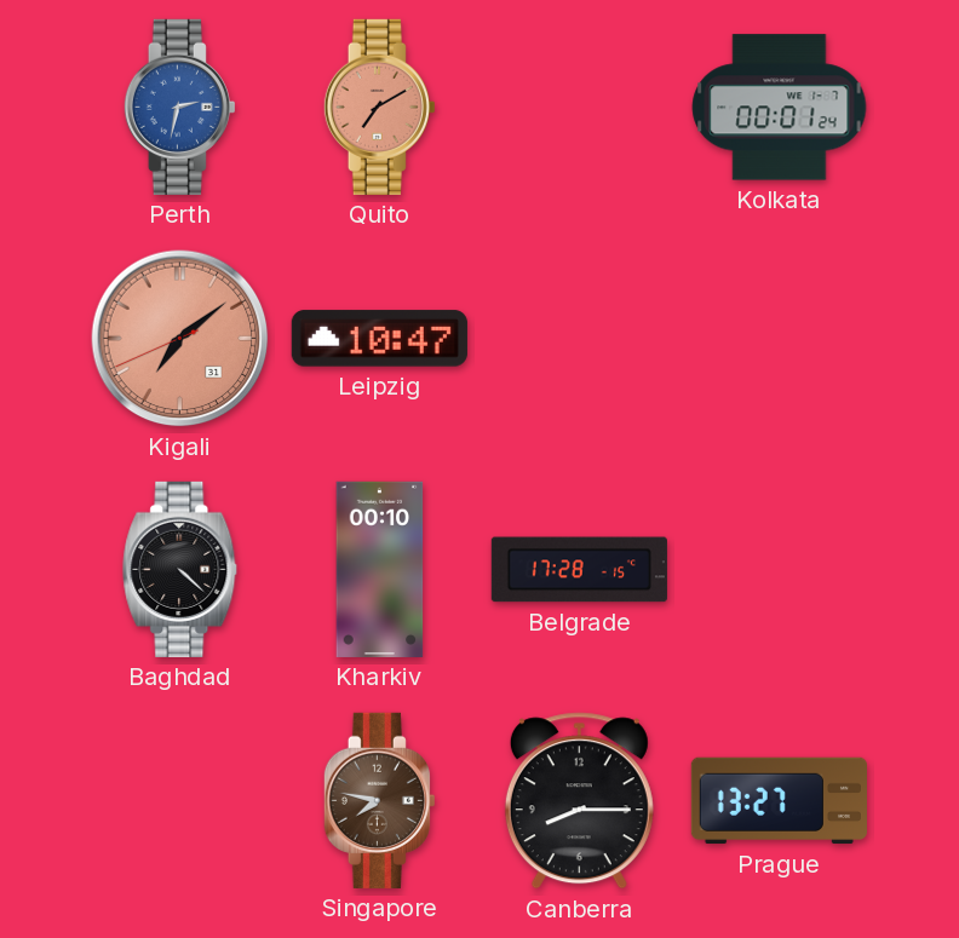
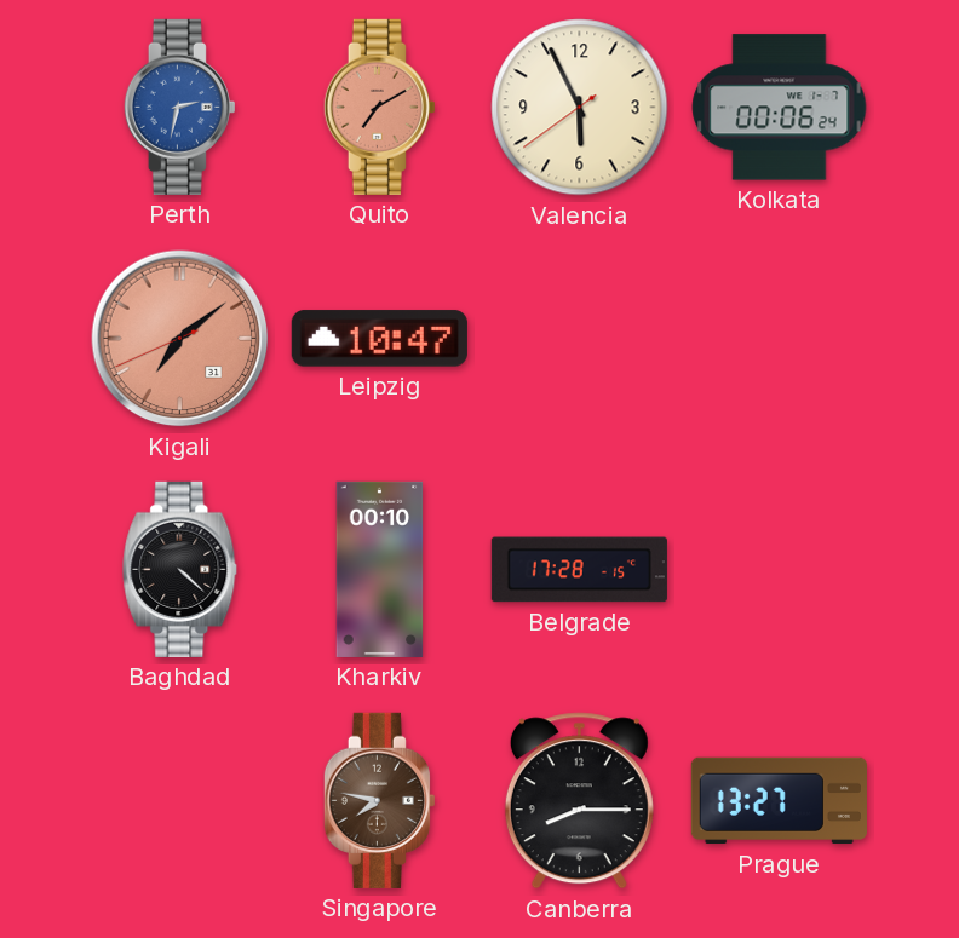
Valencia: none -> 5:55
Kolkata: 00:01 -> 00:06
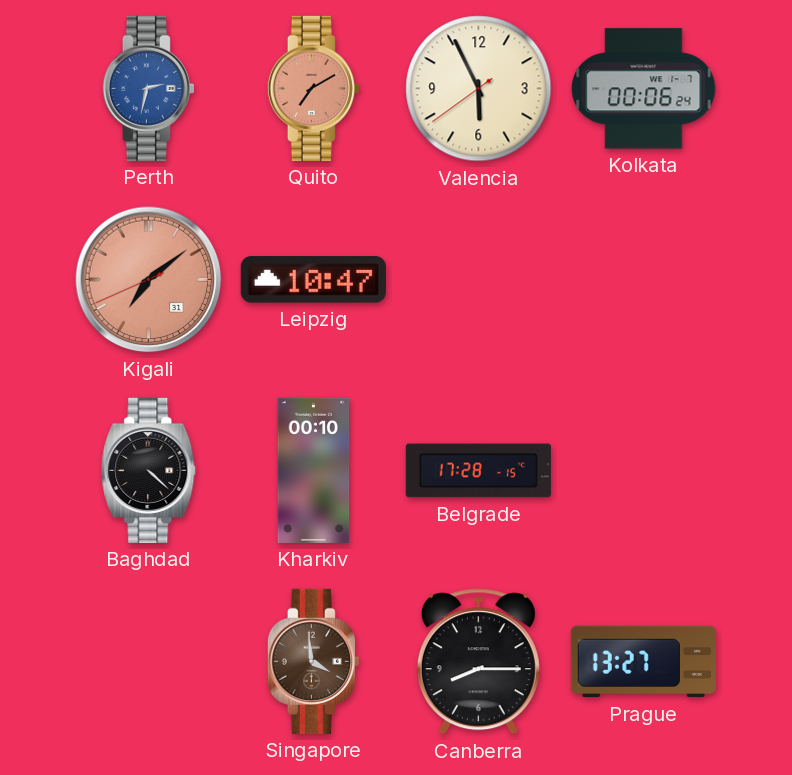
Singapore: 7:47 -> 3:59
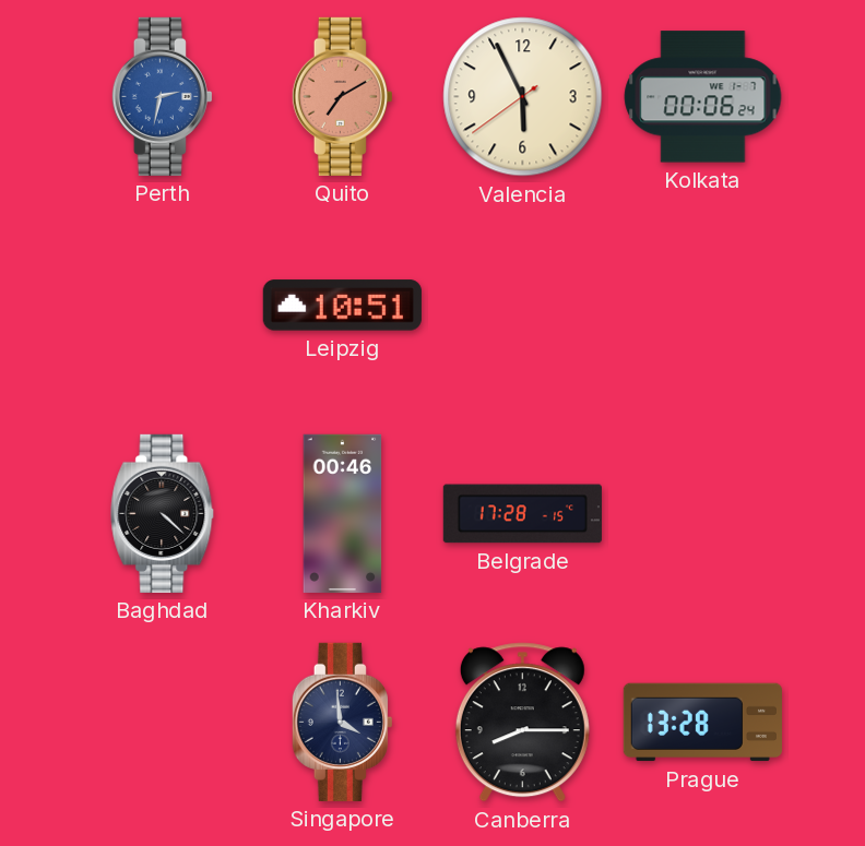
Kigali: 7:08 -> none
Leipzig: 10:47 -> 10:51
Kharkiv: 00:10 -> 00:46
Singapore dial: brown -> navy
Prague: 13:27 -> 13:28
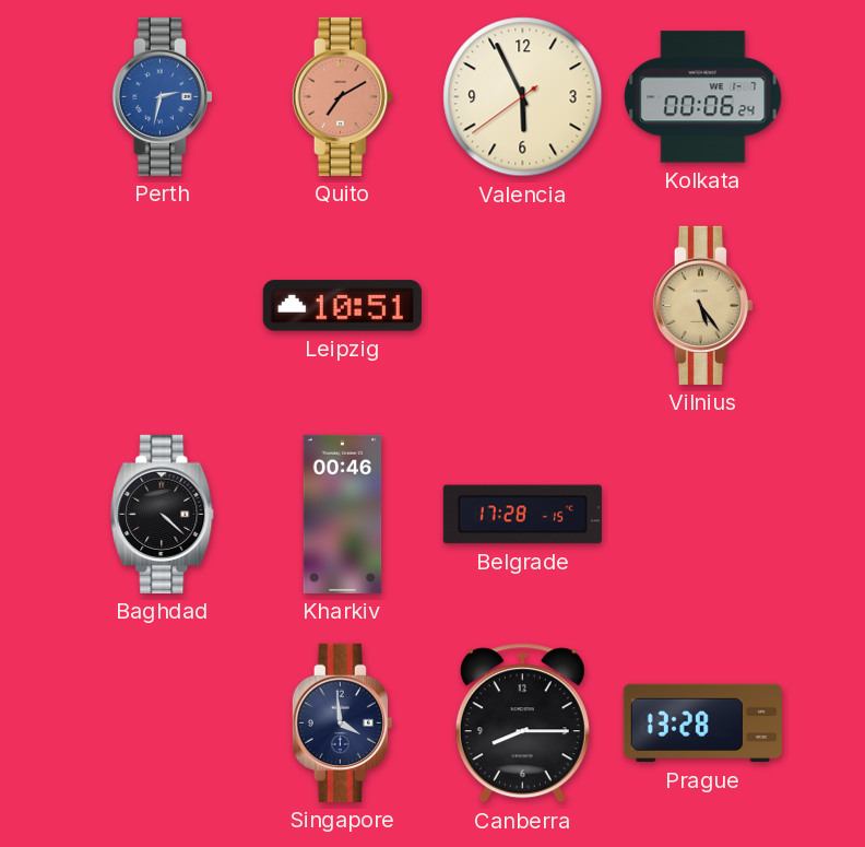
Vilnius: none -> 5:24
